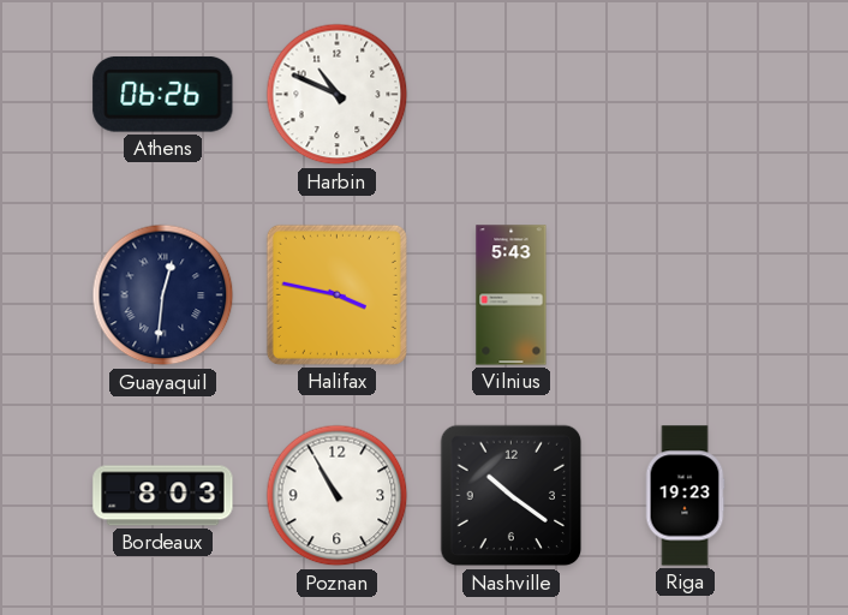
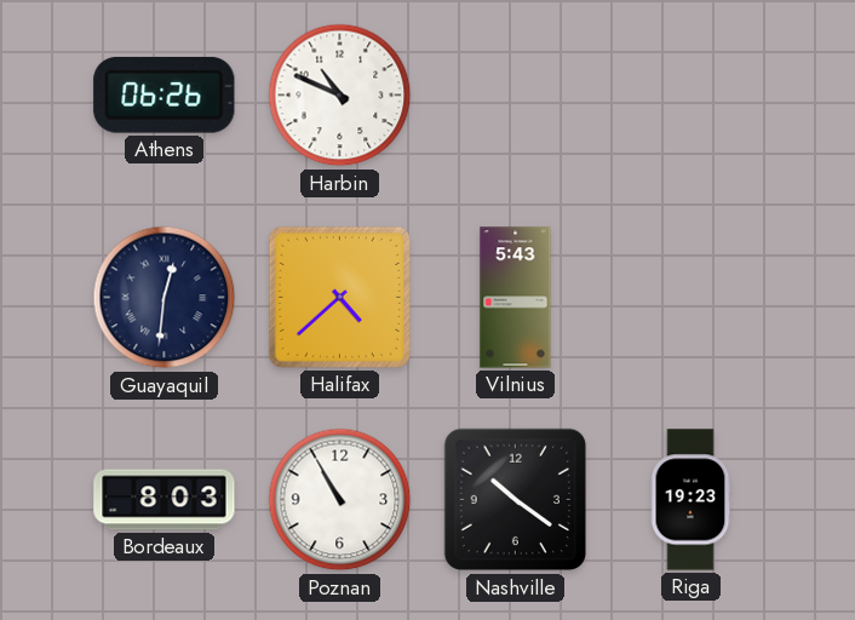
Halifax: 3:47 -> 4:38
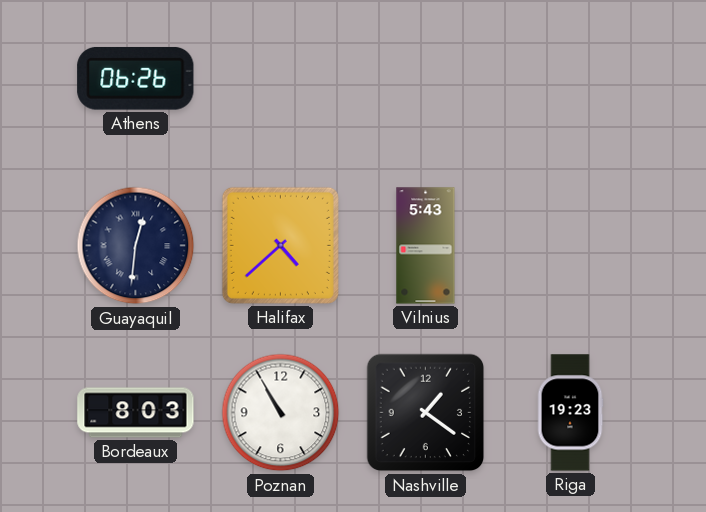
Harbin: 10:49 -> none
Nashville: 10:21 -> 1:21
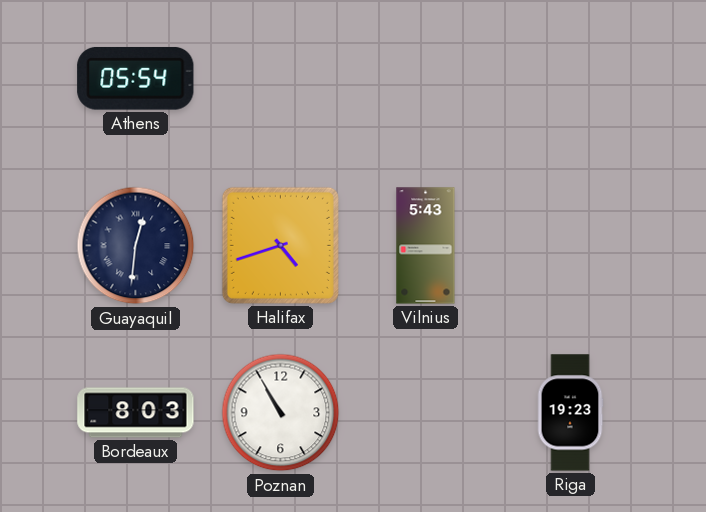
Athens: 06:26 -> 05:54
Halifax: 4:38 -> 4:42
Nashville: 1:21 -> none
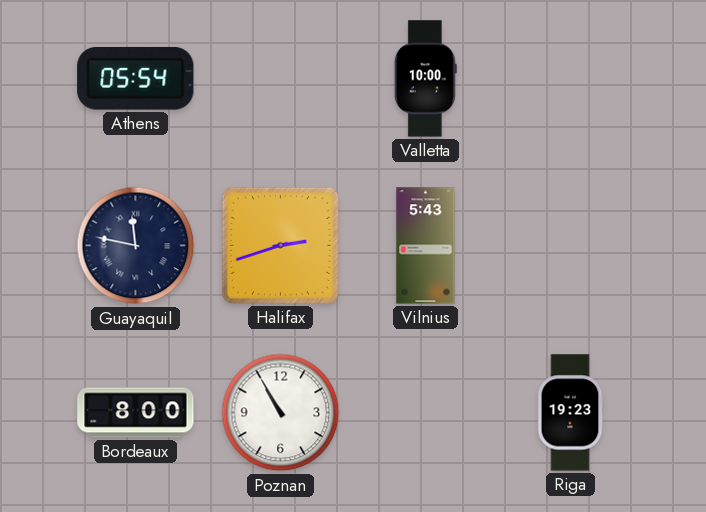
Valletta: none -> 10:00
Guayaquil: 12:31 -> 11:47
Halifax: 4:42 -> 2:42
Bordeaux: 8:03 -> 8:00
